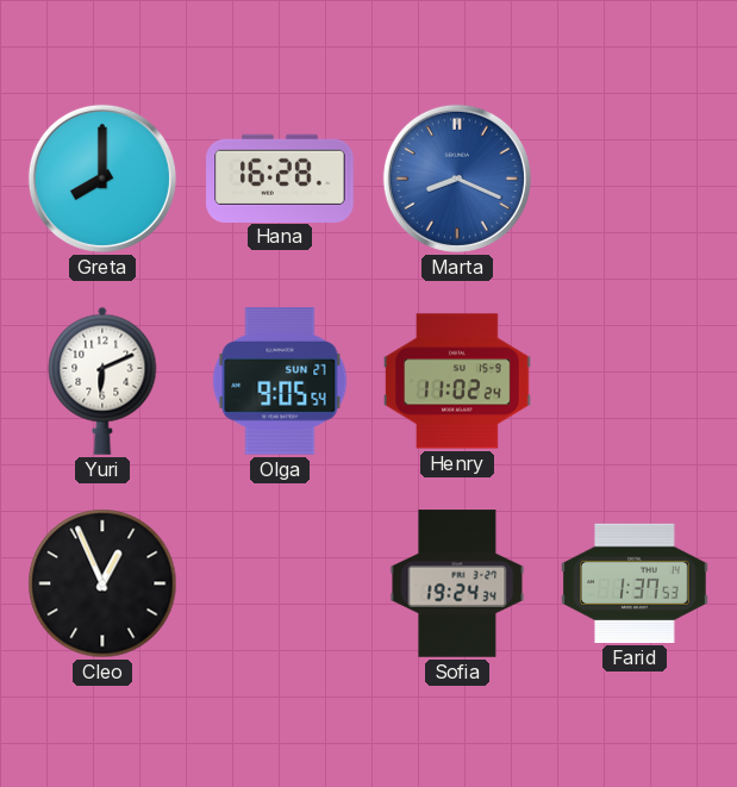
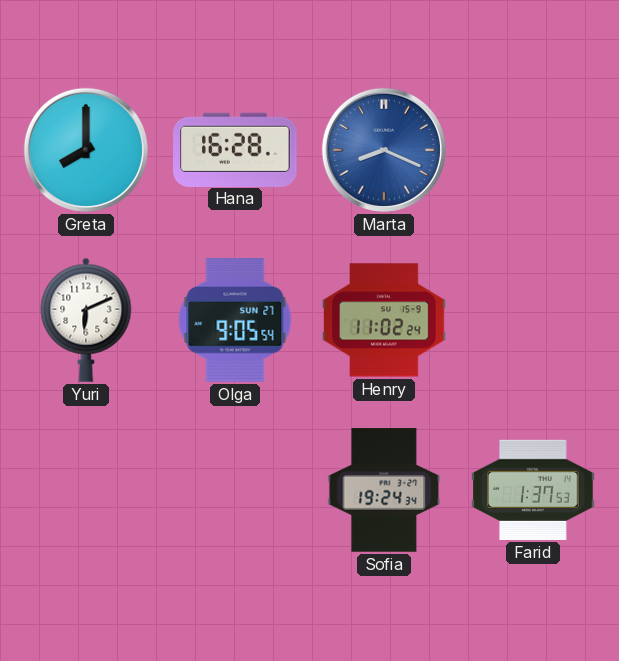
Cleo: 12:56 -> none
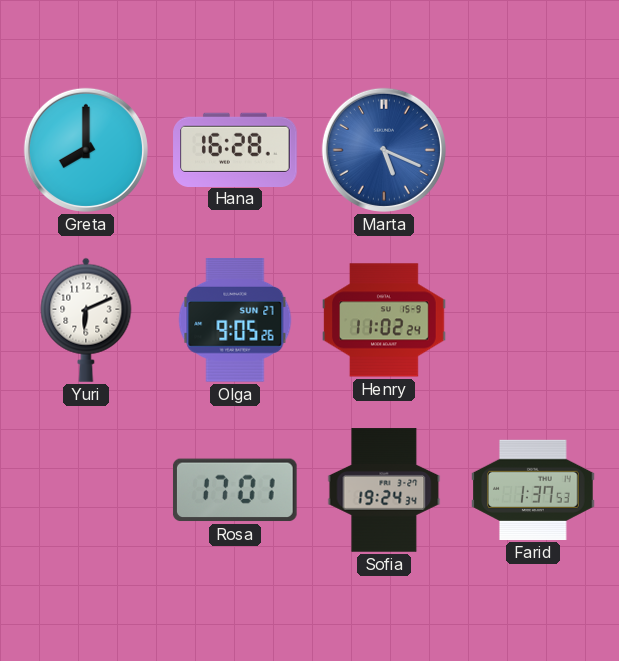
Marta: 8:19 -> 5:19
Olga: 9:05:54 -> 9:05:26
Rosa: none -> 17:01
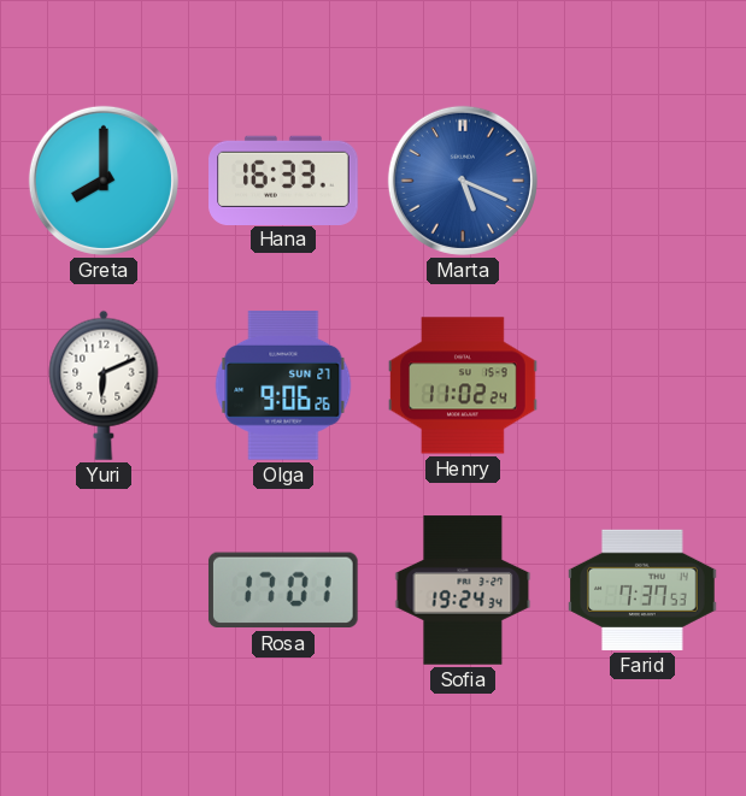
Hana: 16:28 -> 16:33
Olga: 9:05 -> 9:06
Farid: 1:37 -> 7:37
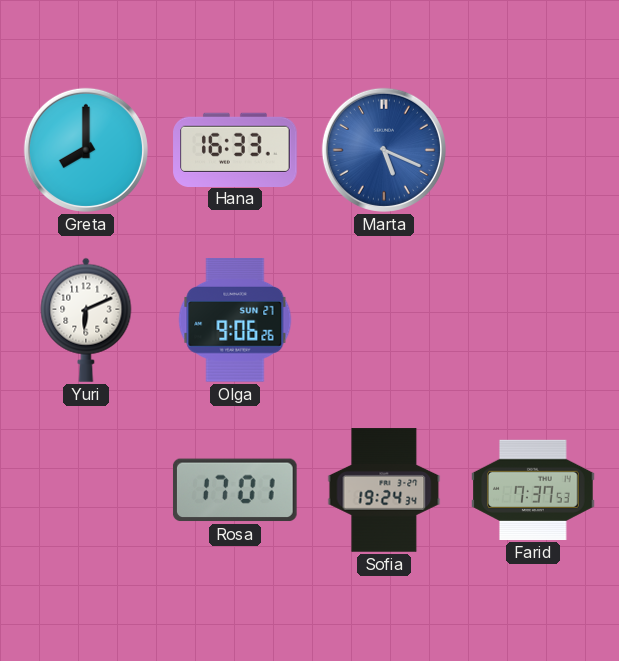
Henry: 11:02 -> none
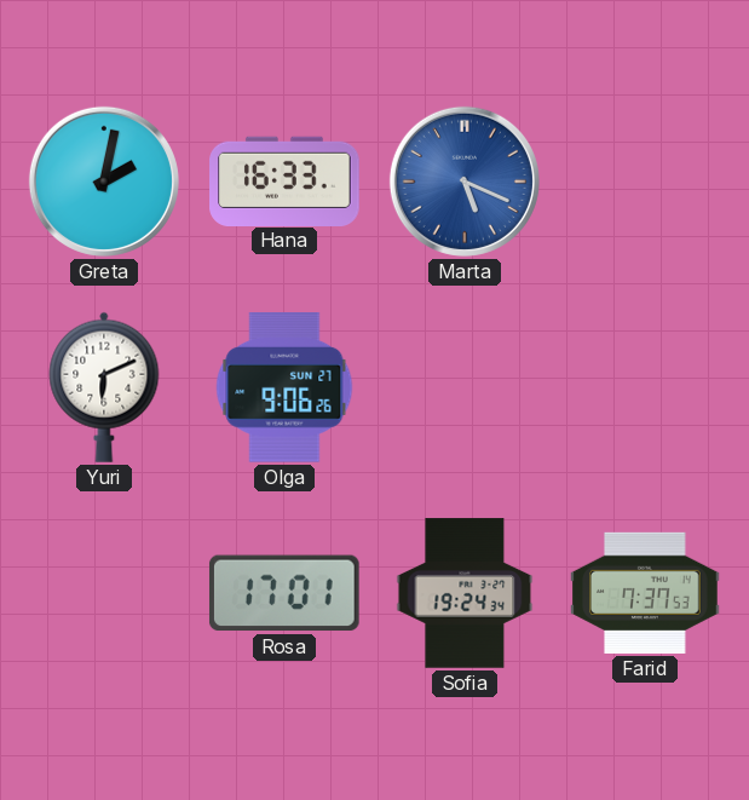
Greta: 8:00 -> 2:02
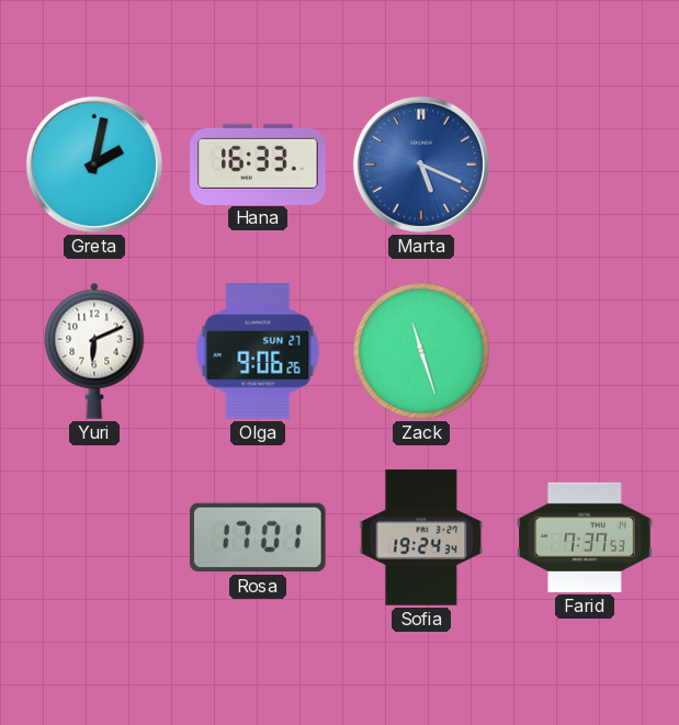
Zack: none -> 11:27
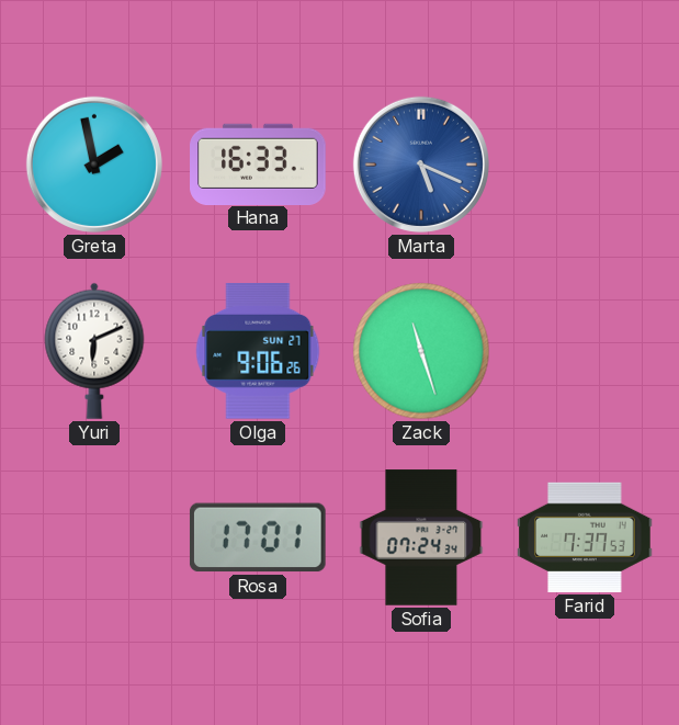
Greta: 2:02 -> 1:58
Sofia: 19:24 -> 07:24
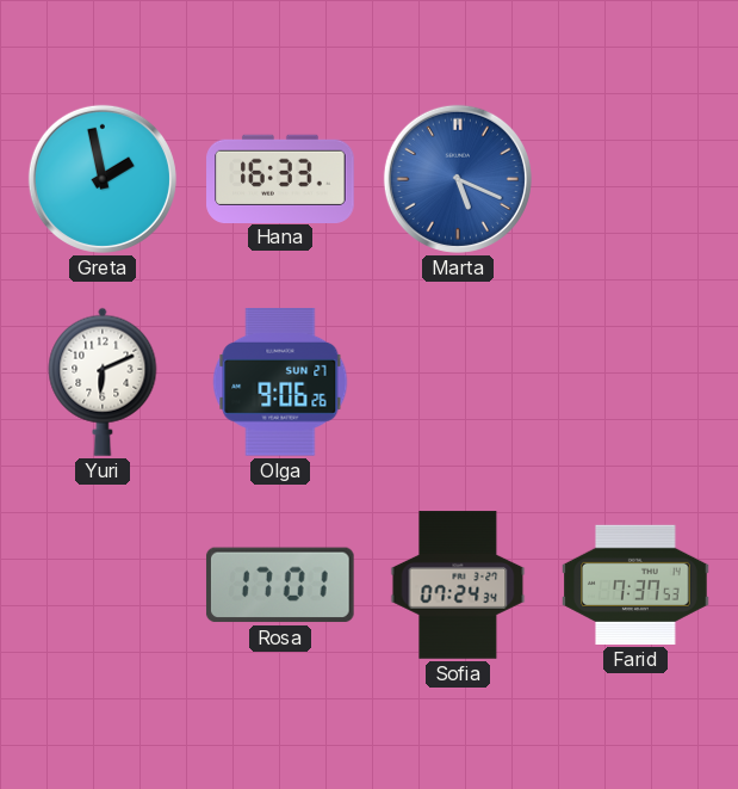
Zack: 11:27 -> none
